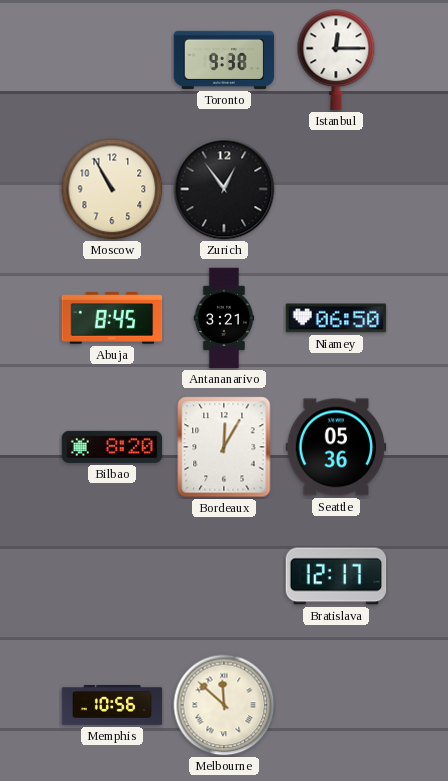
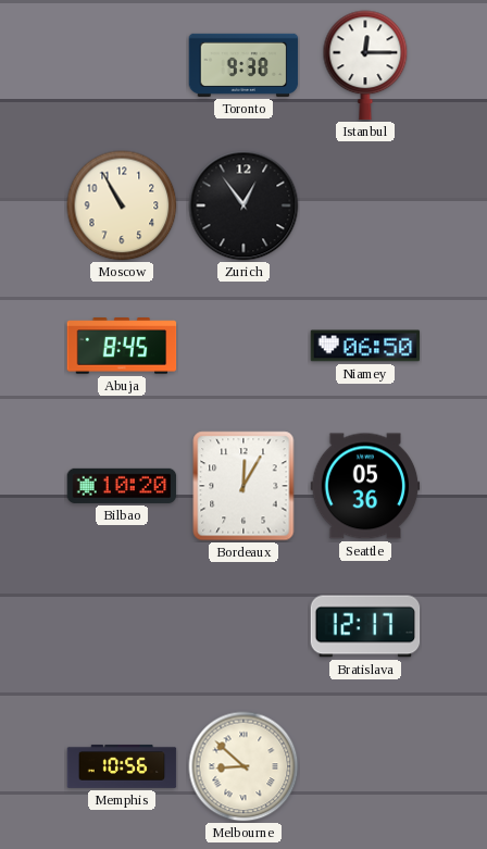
Antananarivo: 3:21 -> none
Bilbao: 8:20 -> 10:20
Melbourne: 11:52 -> 8:52
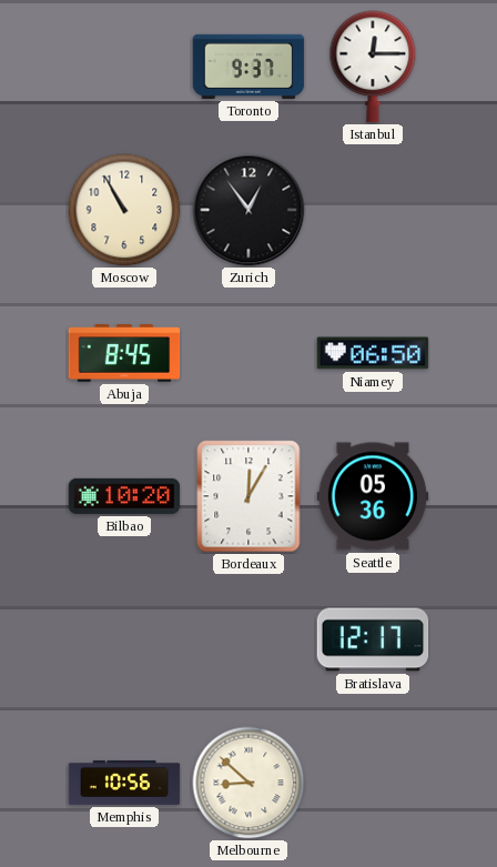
Toronto: 9:38 -> 9:37
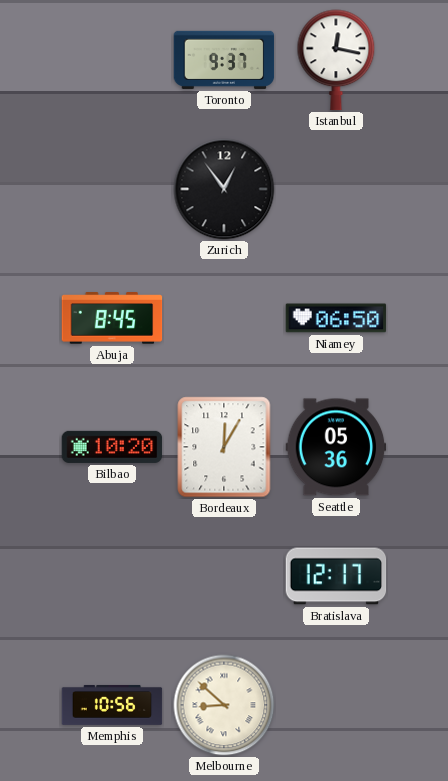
Istanbul: 12:15 -> 12:17
Moscow: 10:55 -> none
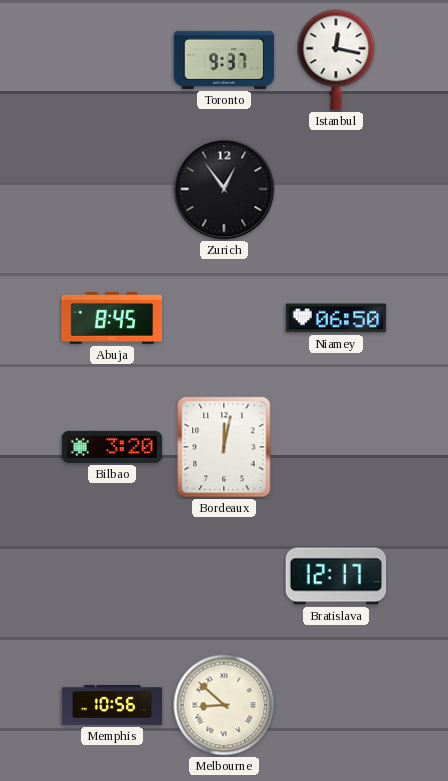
Bilbao: 10:20 -> 3:20
Bordeaux: 12:05 -> 12:02
Seattle: 05:36 -> none
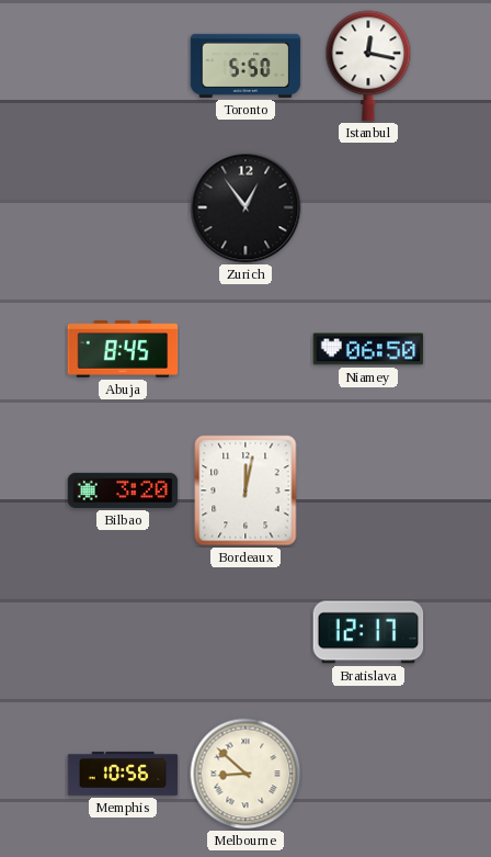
Toronto: 9:37 -> 5:50
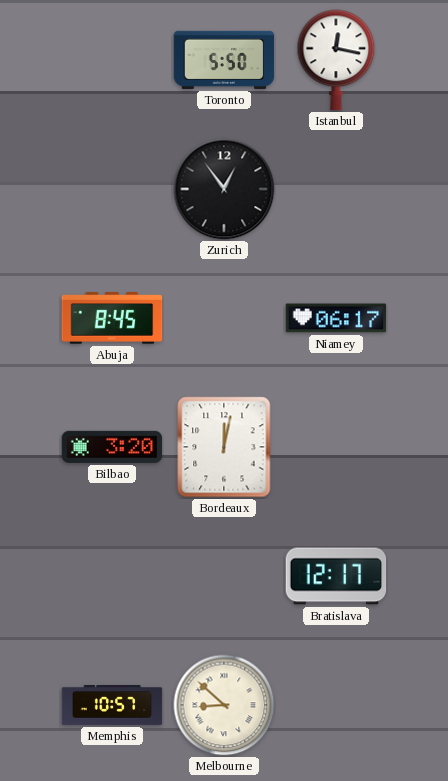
Niamey: 06:50 -> 06:17
Memphis: 10:56 -> 10:57
